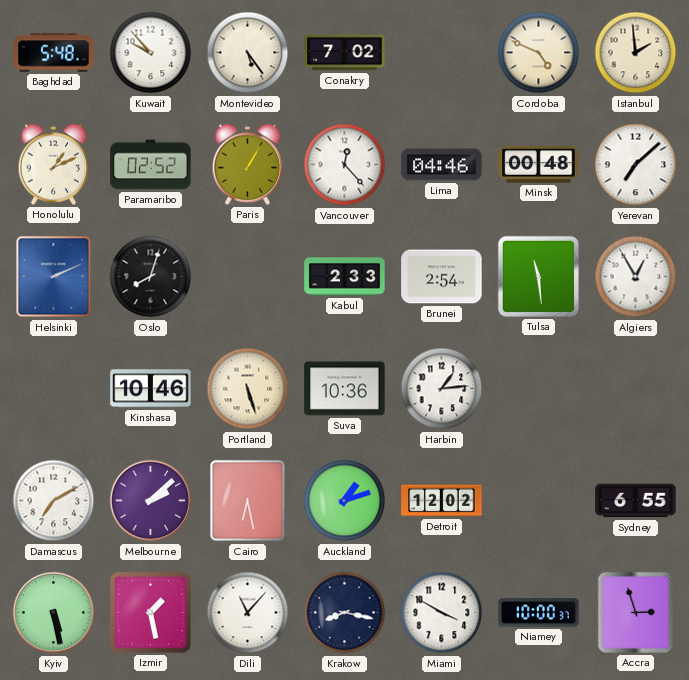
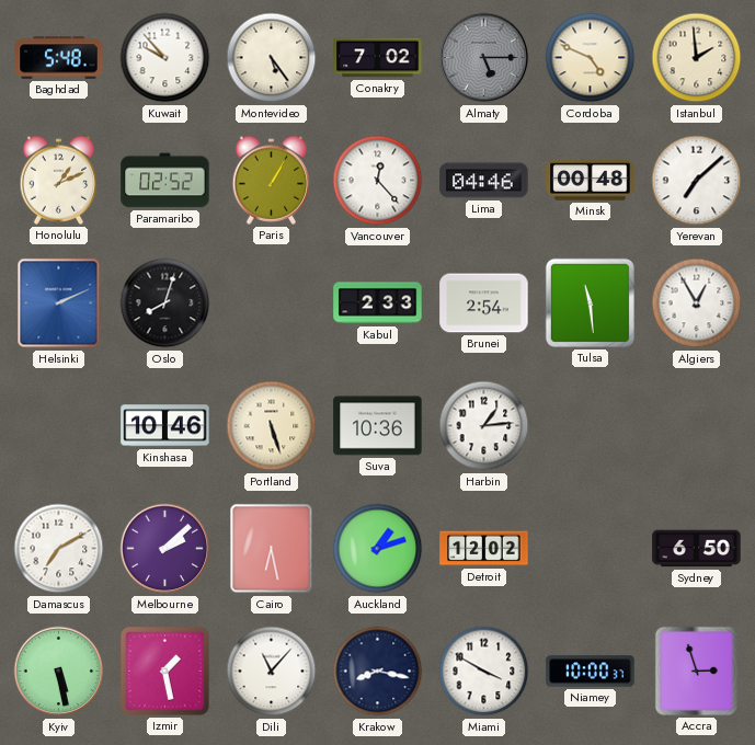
Almaty: none -> 5:15
Sydney: 6:55 -> 6:50
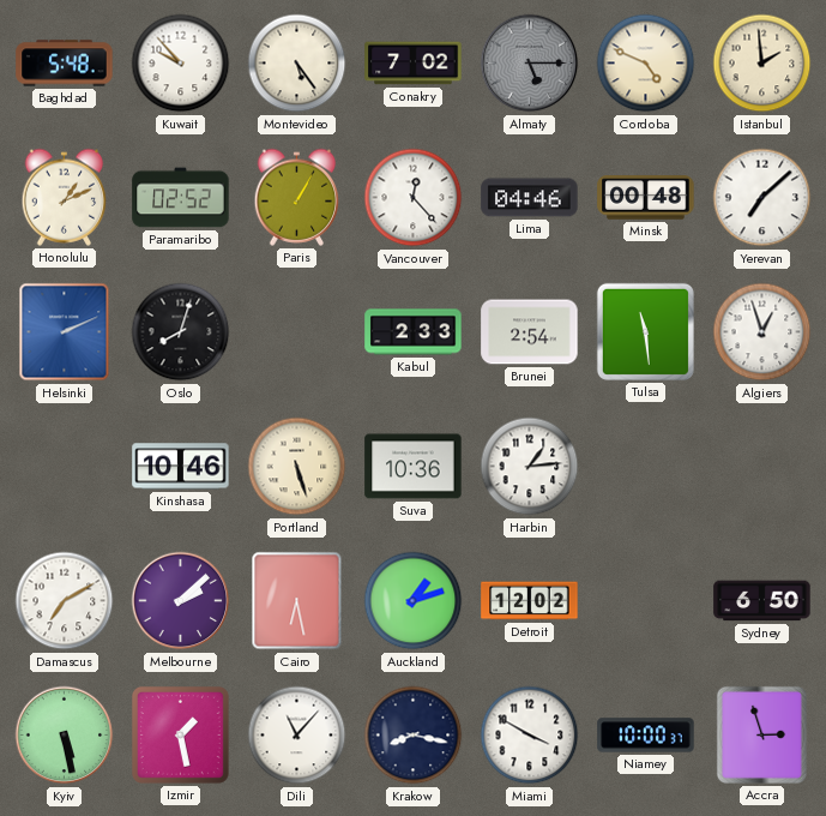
Algiers: 12:55 -> 12:57
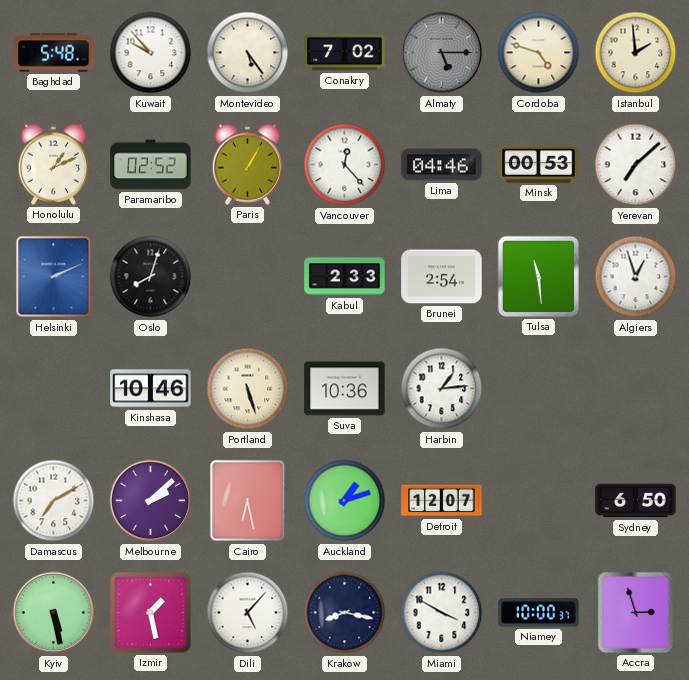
Cordoba: 4:49 -> 4:48
Minsk: 00:48 -> 00:53
Detroit: 12:02 -> 12:07
Dili: 11:07 -> 5:07
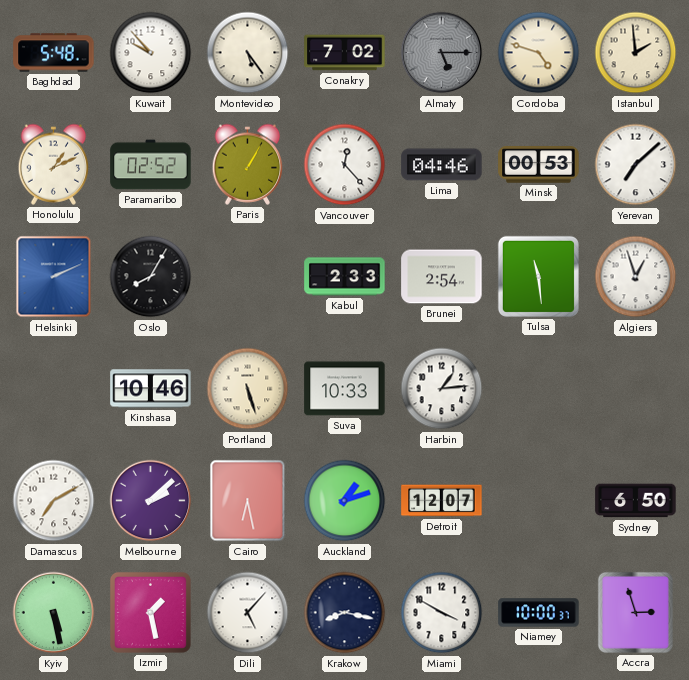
Oslo: 8:03 -> 8:05
Suva: 10:36 -> 10:33
